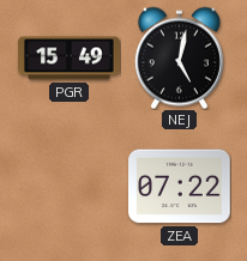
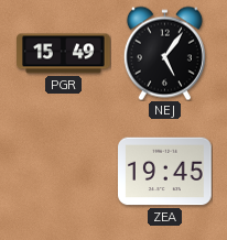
NEJ: 5:02 -> 5:06
ZEA: 07:22 -> 19:45
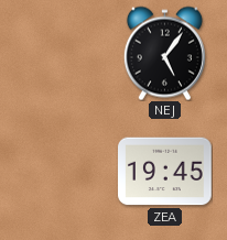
PGR: 15:49 -> none
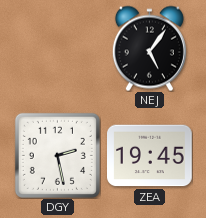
DGY: none -> 2:28
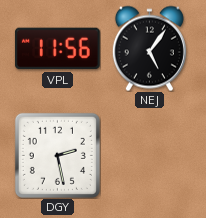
VPL: none -> 11:56
ZEA: 19:45 -> none
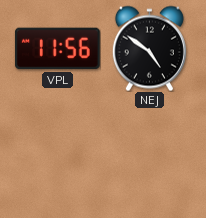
NEJ: 5:06 -> 4:51
DGY: 2:28 -> none
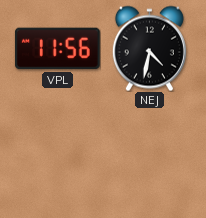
NEJ: 4:51 -> 4:32
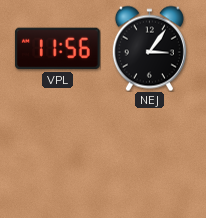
NEJ: 4:32 -> 3:06
